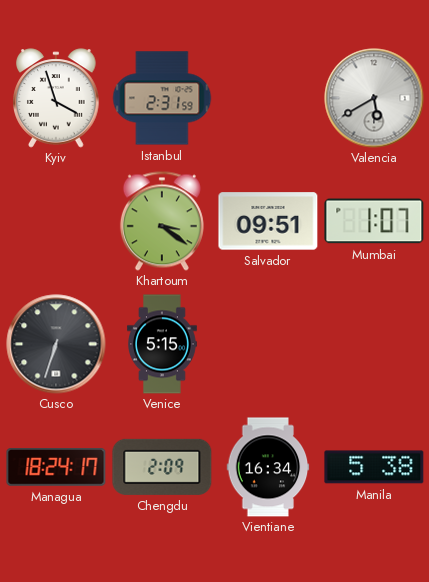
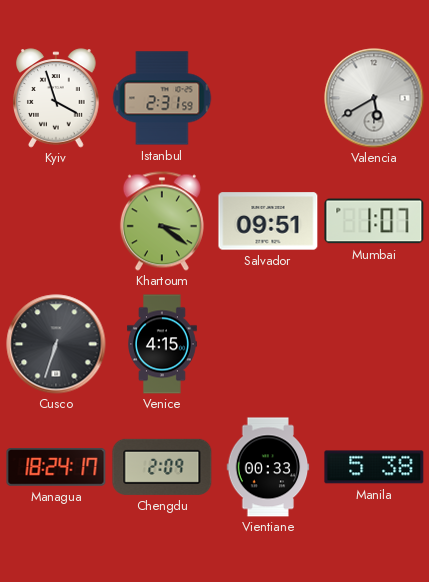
Venice: 5:15 -> 4:15
Vientiane: 16:34 -> 00:33
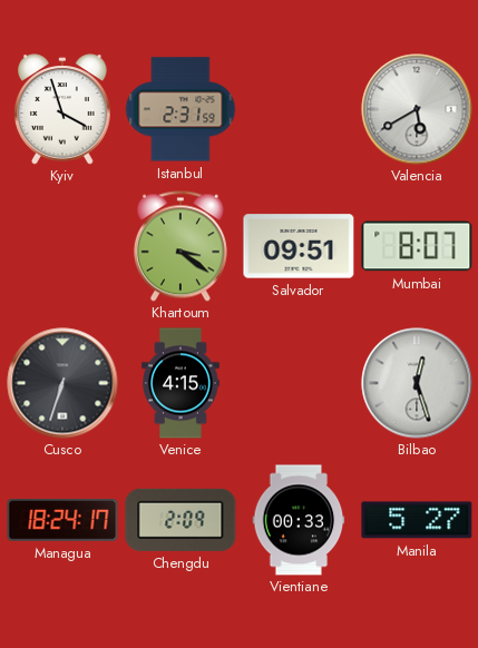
Mumbai: 1:07 -> 8:07
Bilbao: none -> 12:27
Manila: 5:38 -> 5:27
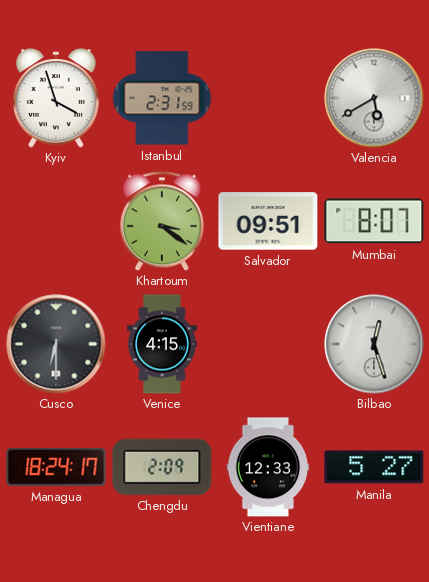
Cusco: 6:33 -> 6:30
Vientiane: 00:33 -> 12:33
